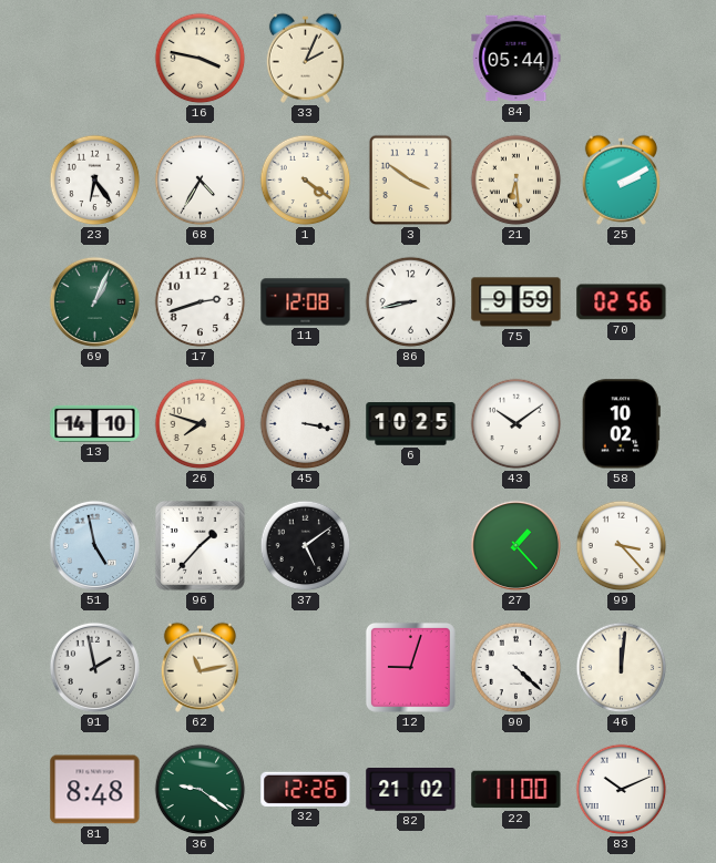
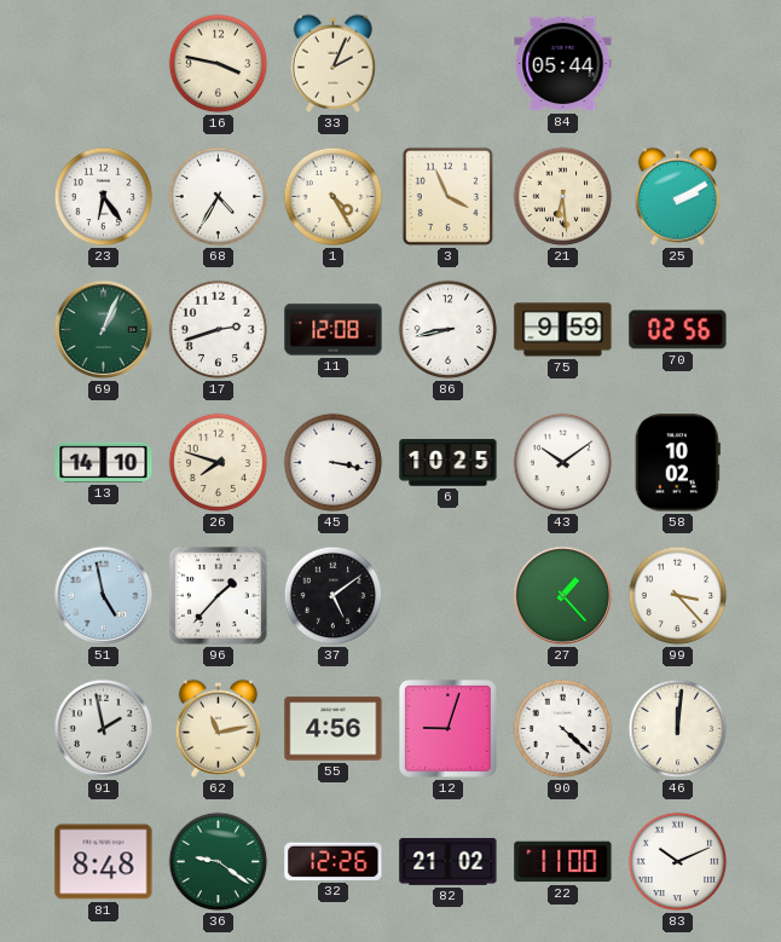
1: 4:21 -> 4:25
3: 3:51 -> 3:56
55: none -> 4:56
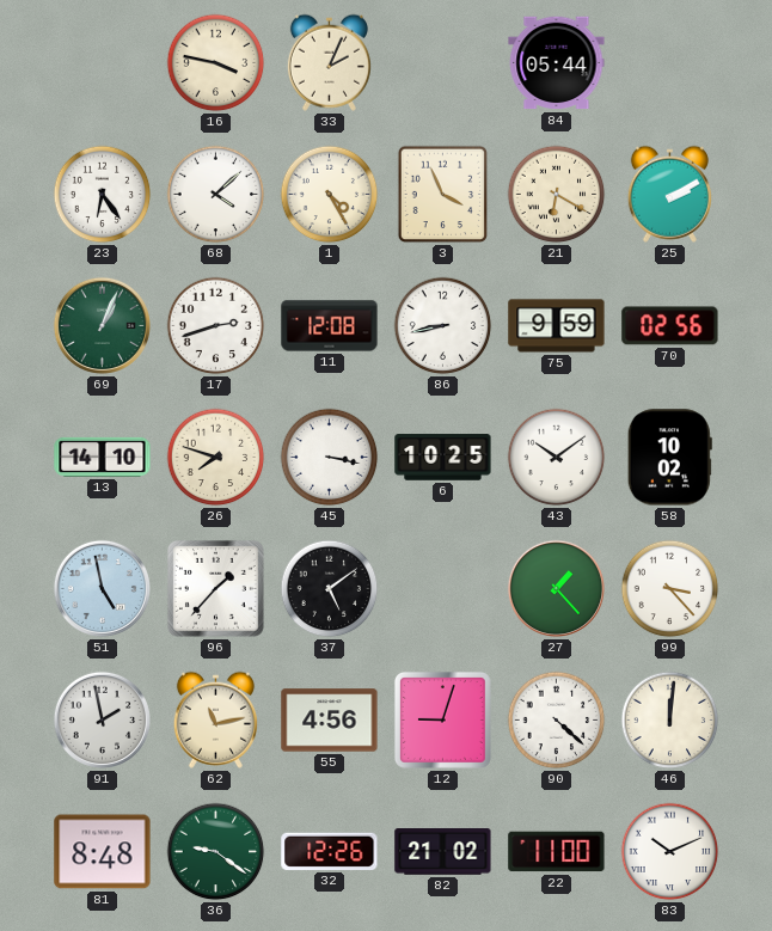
68: 4:35 -> 4:08
21: 6:29 -> 6:20
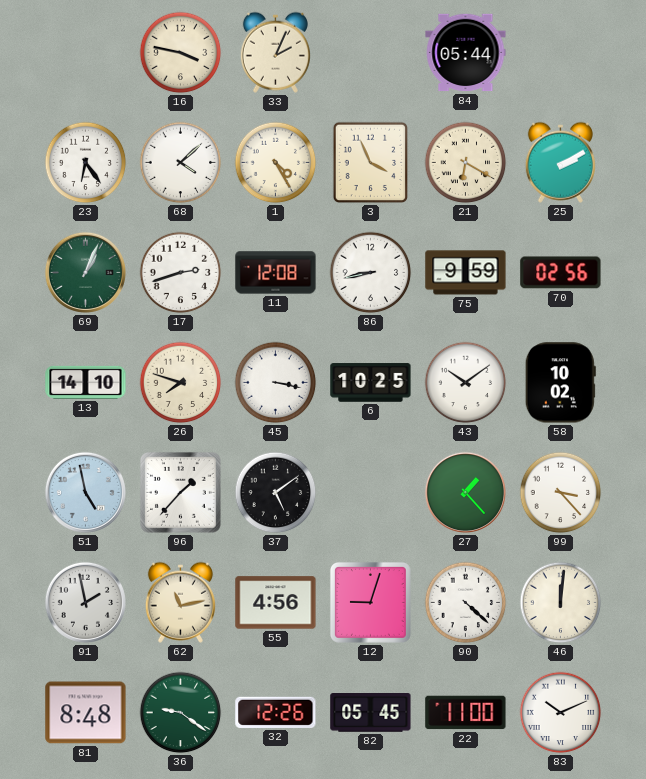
82: 21:02 -> 05:45
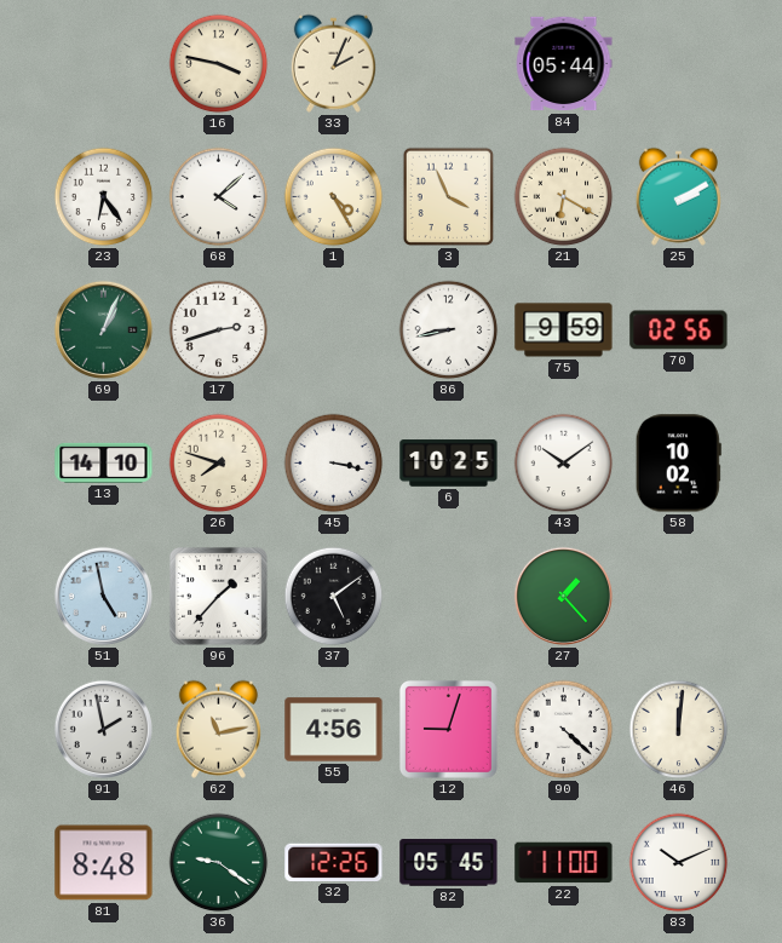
11: 12:08 -> none
99: 3:23 -> none
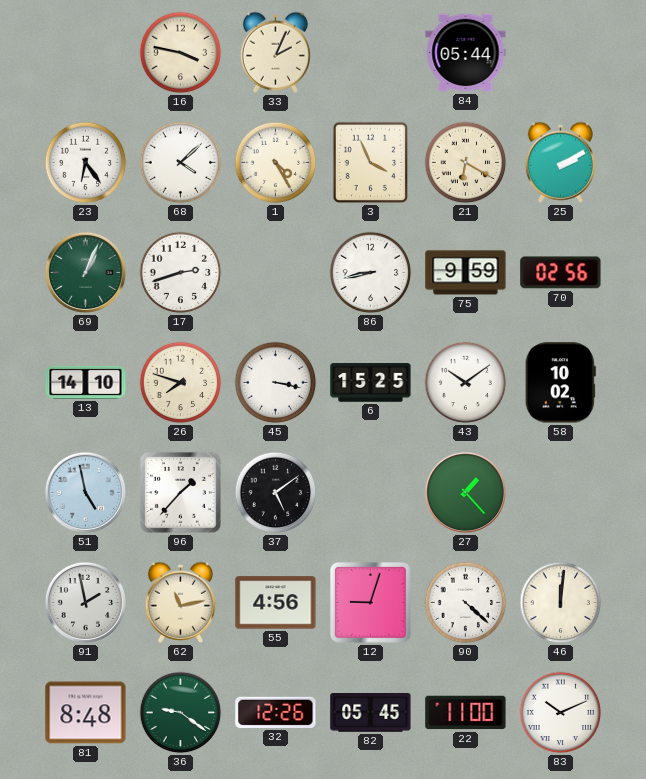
6: 10:25 -> 15:25
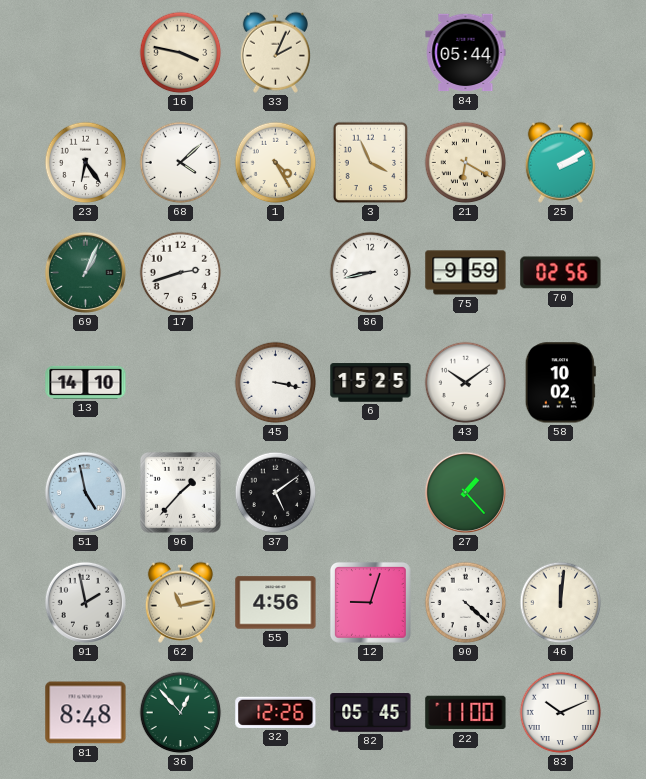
26: 7:48 -> none
36: 9:21 -> 12:53
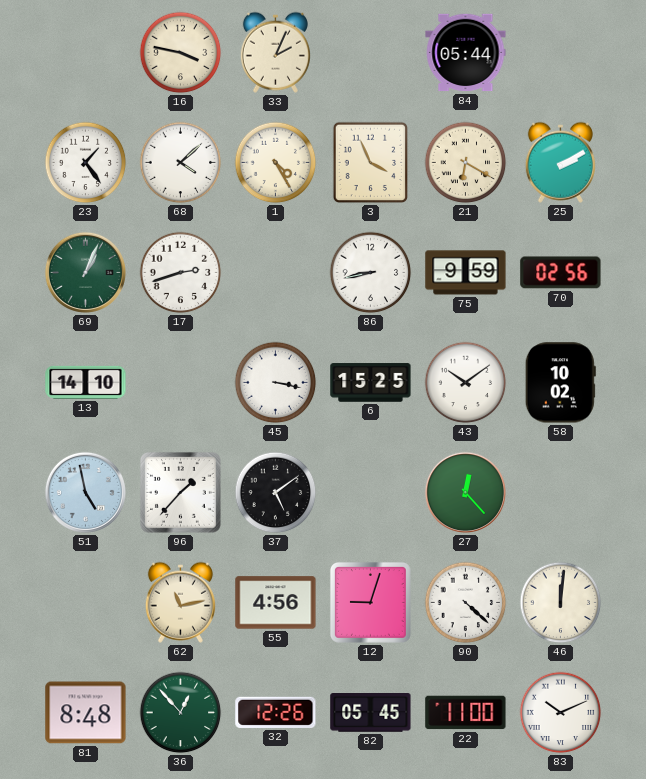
23: 6:24 -> 1:24
27: 1:23 -> 12:23
91: 1:58 -> none
